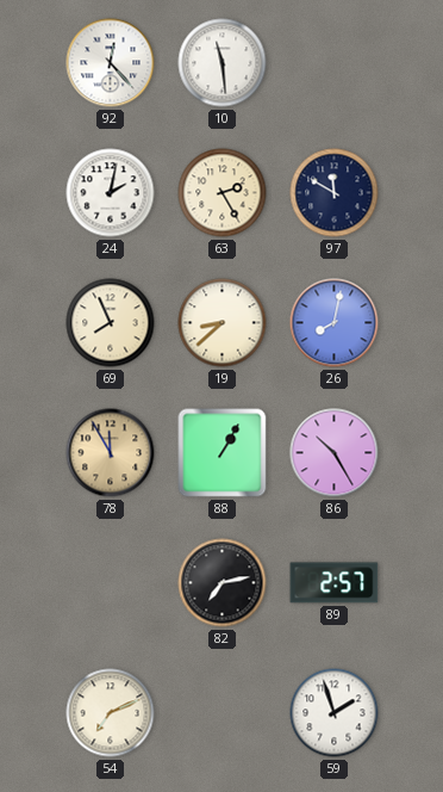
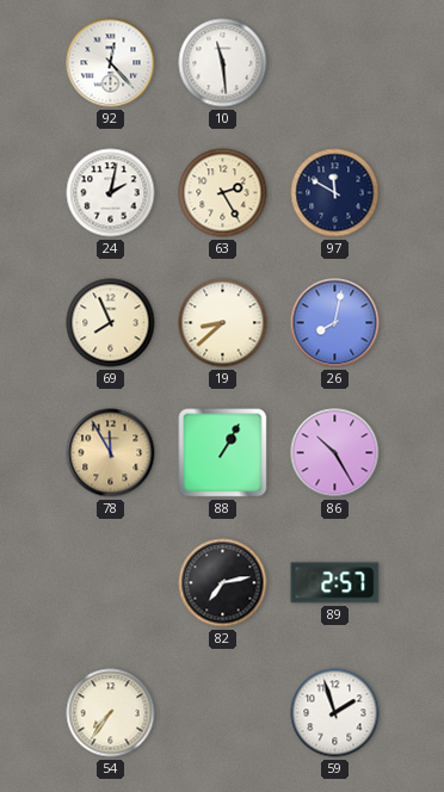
54: 7:11 -> 7:36
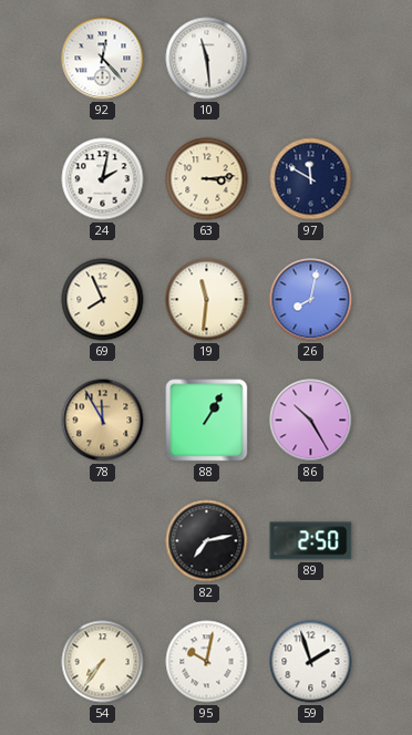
63: 2:25 -> 3:14
19: 8:38 -> 11:31
89: 2:57 -> 2:50
95: none -> 10:02
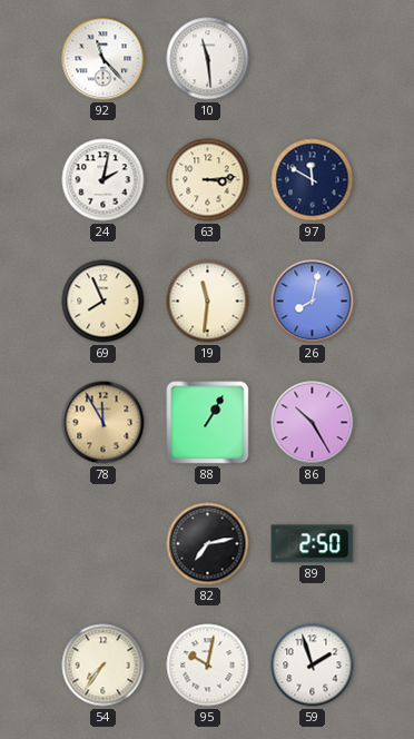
92: 12:23 -> 11:23
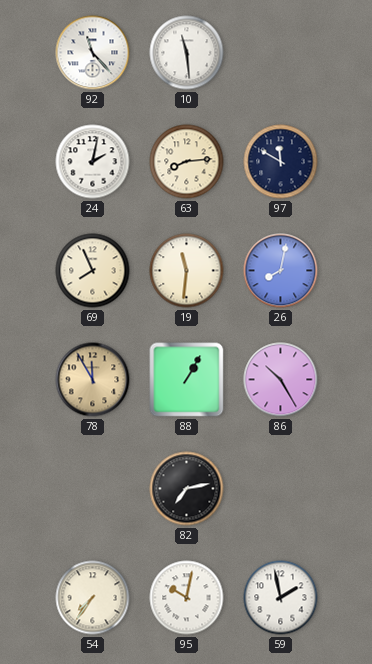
63: 3:14 -> 8:14
89: 2:50 -> none
59: 1:57 -> 1:58
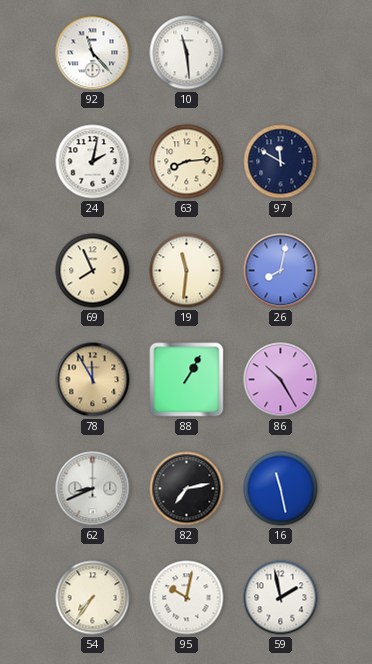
62: none -> 8:41
16: none -> 11:28
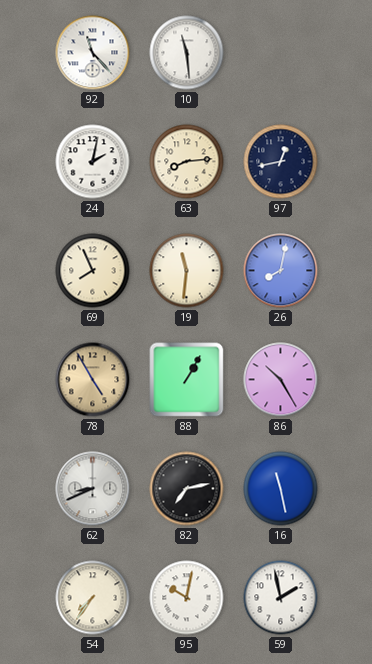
97: 11:50 -> 12:43
78: 11:55 -> 4:55
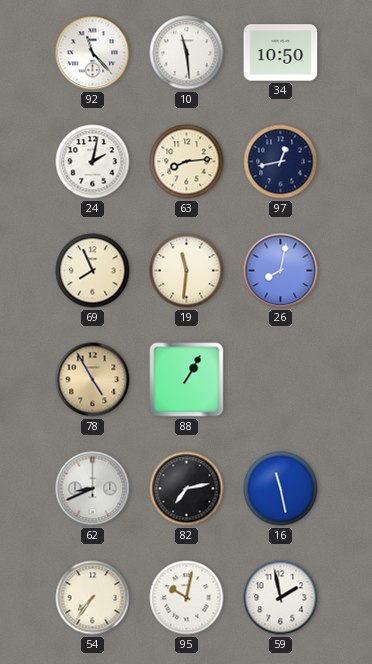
34: none -> 10:50
86: 10:25 -> none
